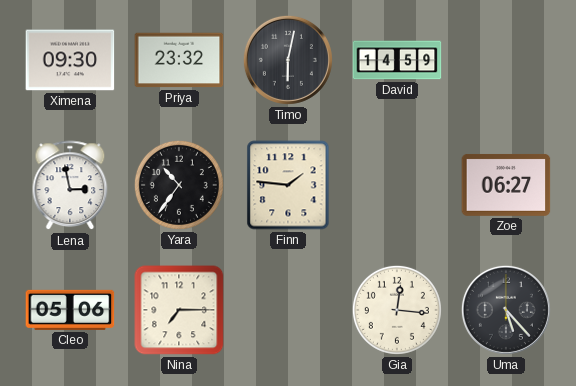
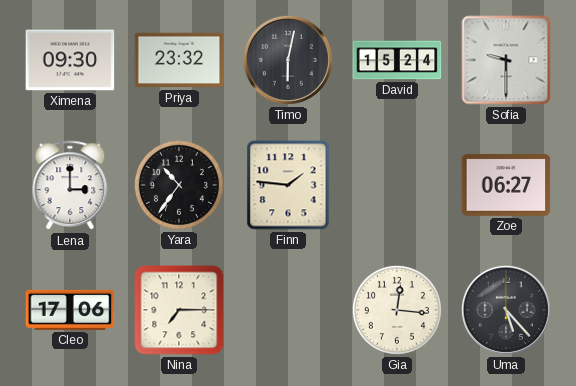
David: 14:59 -> 15:24
Sofia: none -> 9:30
Lena: 2:58 -> 3:00
Cleo: 05:06 -> 17:06
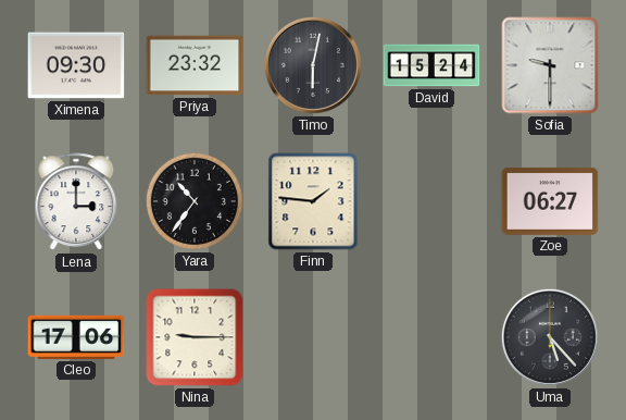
Nina: 7:15 -> 9:15
Gia: 12:16 -> none
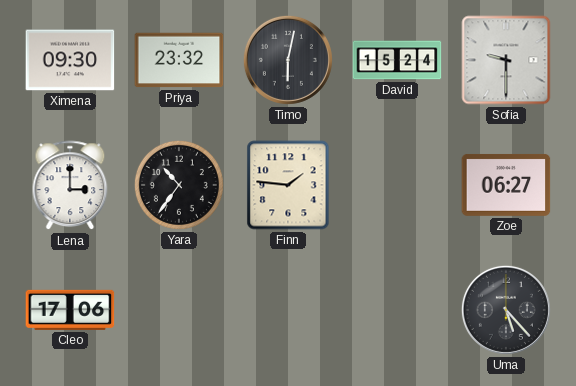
Nina: 9:15 -> none
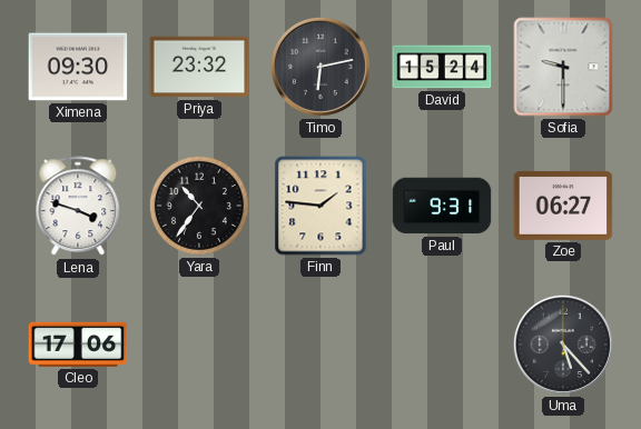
Timo: 6:02 -> 6:13
Lena: 3:00 -> 3:48
Paul: none -> 9:31
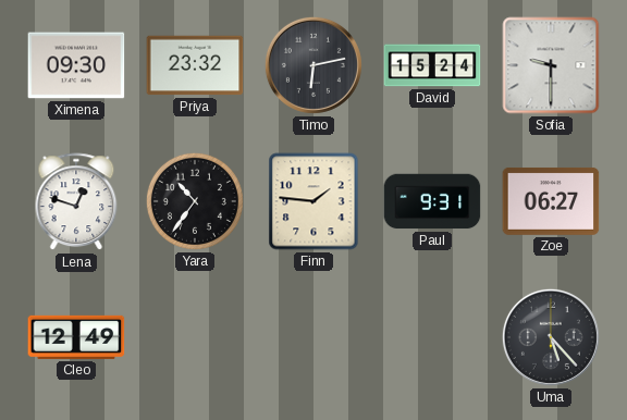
Lena: 3:48 -> 12:48
Cleo: 17:06 -> 12:49
